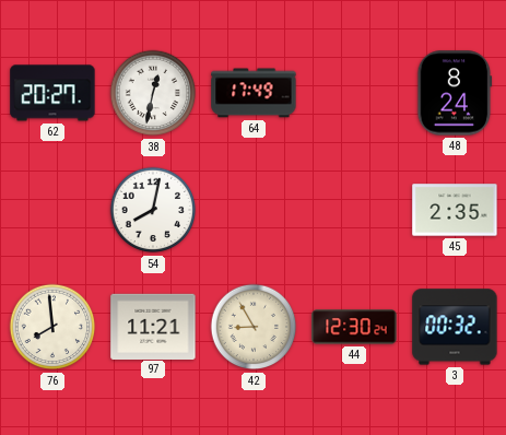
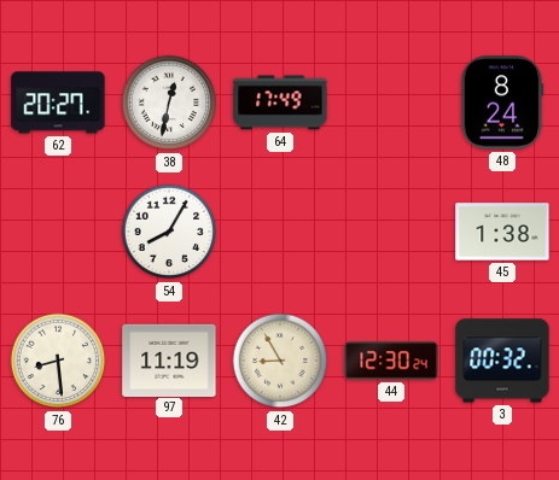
54: 8:02 -> 8:05
45: 2:35 -> 1:38
76: 7:59 -> 8:29
97: 11:21 -> 11:19
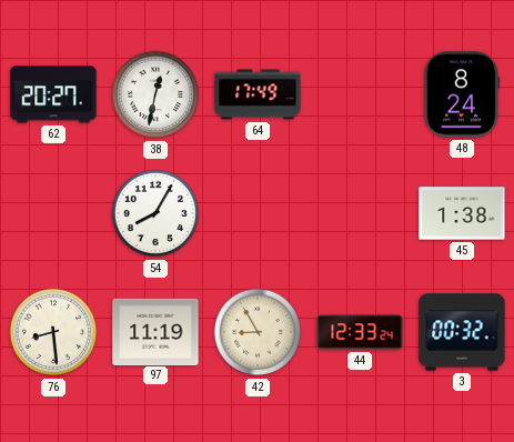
44: 12:30 -> 12:33
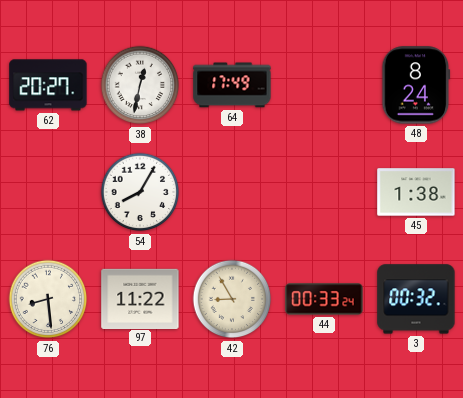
97: 11:19 -> 11:22
44: 12:33 -> 00:33
